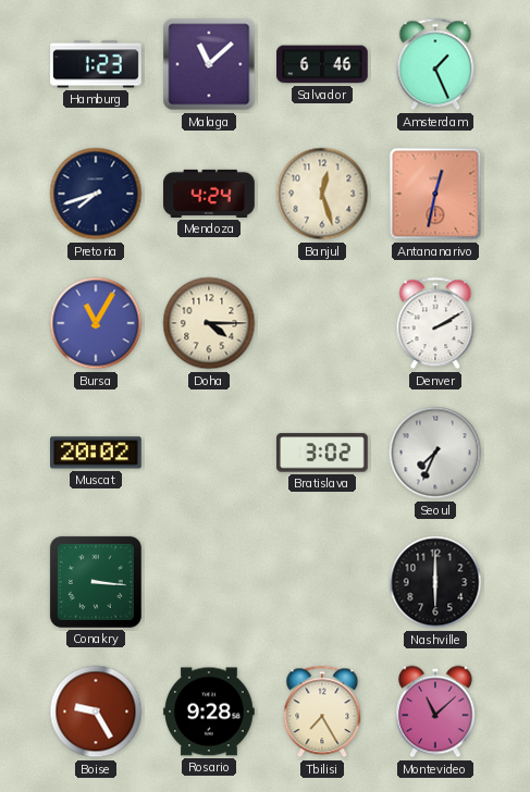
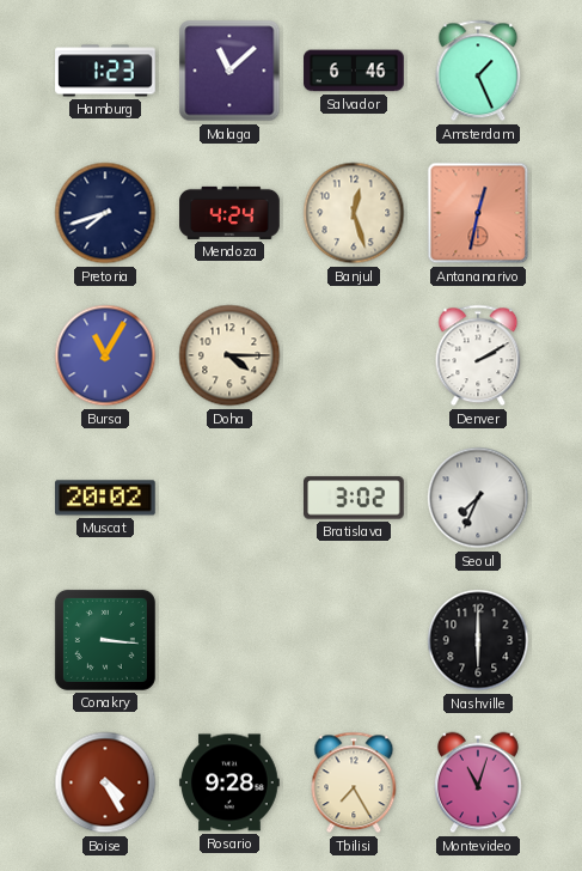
Boise: 9:25 -> 4:25
Montevideo: 11:08 -> 11:03
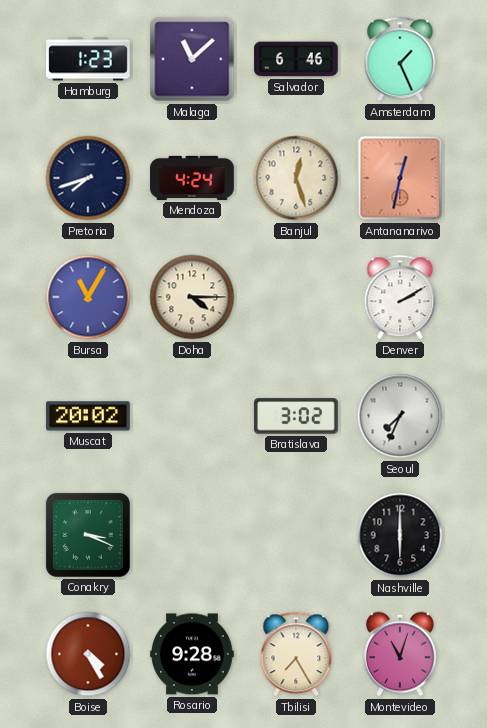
Conakry: 3:16 -> 3:19
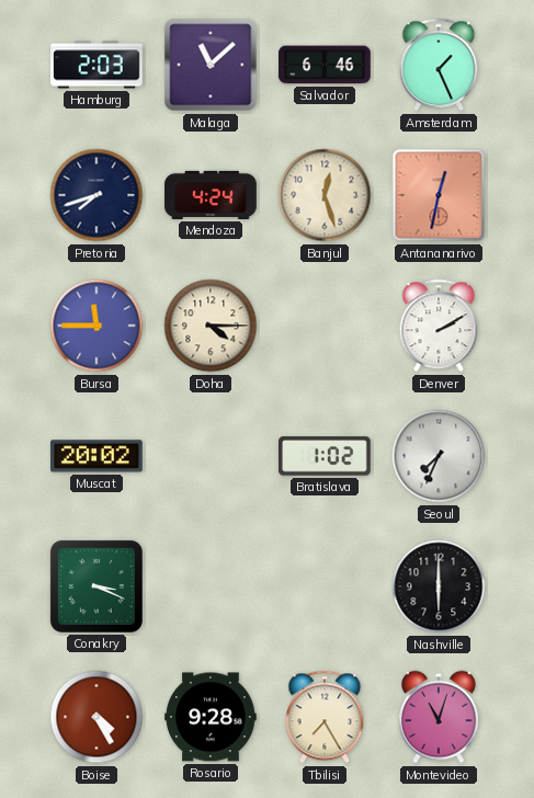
Hamburg: 1:23 -> 2:03
Bursa: 11:05 -> 11:45
Bratislava: 3:02 -> 1:02
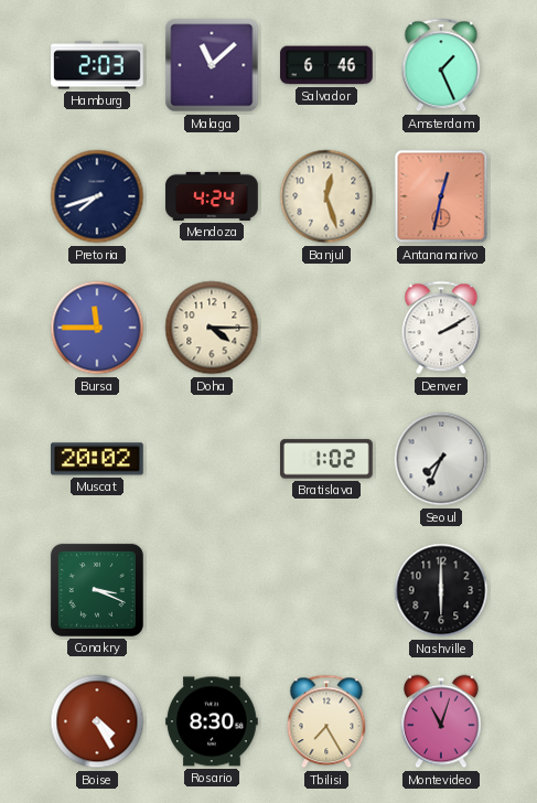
Rosario: 9:28 -> 8:30
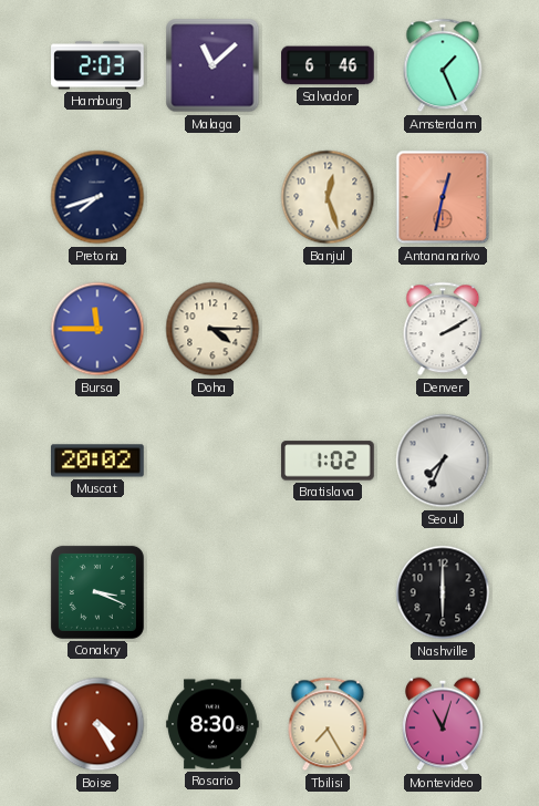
Mendoza: 4:24 -> none
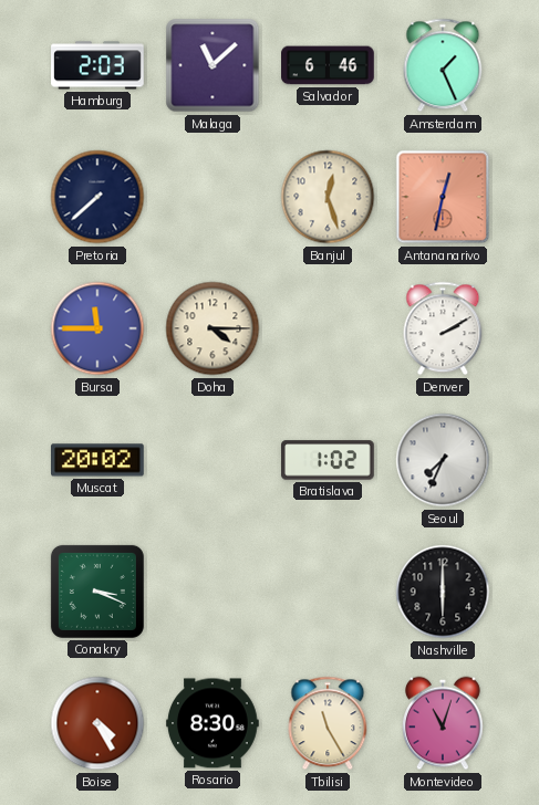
Pretoria: 7:42 -> 7:38
Tbilisi: 7:25 -> 11:25
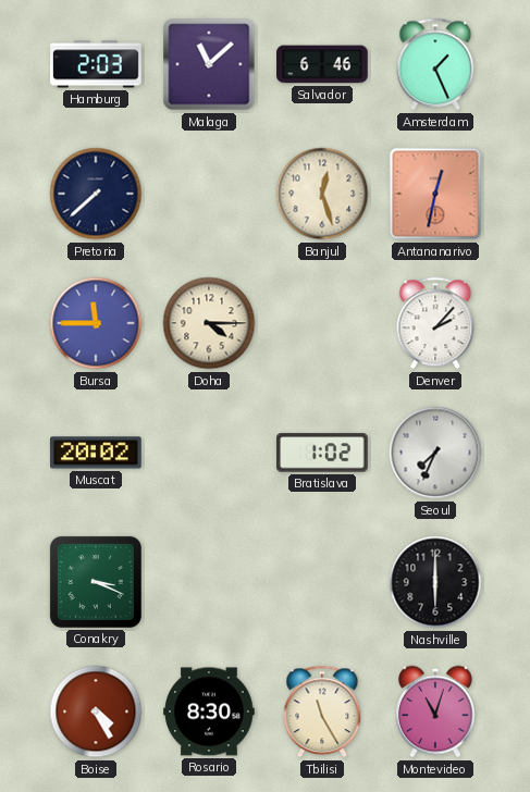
Denver: 2:10 -> 2:07
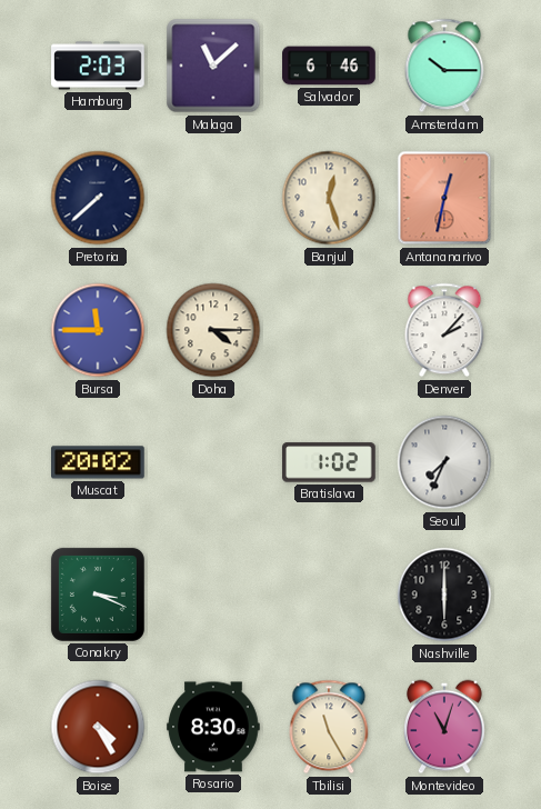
Amsterdam: 1:26 -> 10:15
